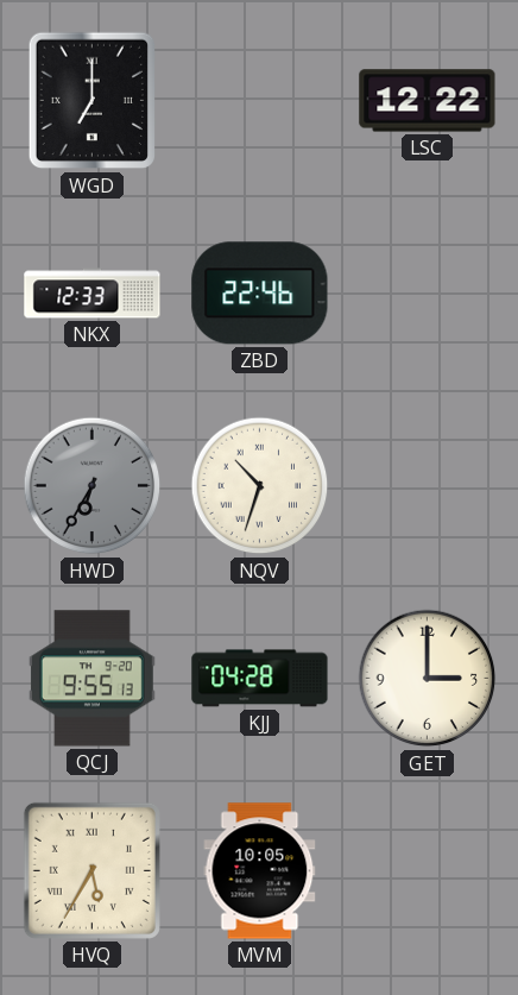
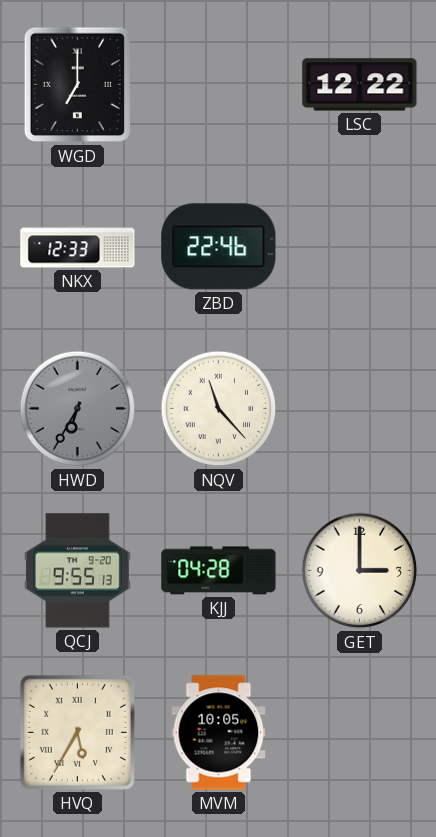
NQV: 10:33 -> 11:23
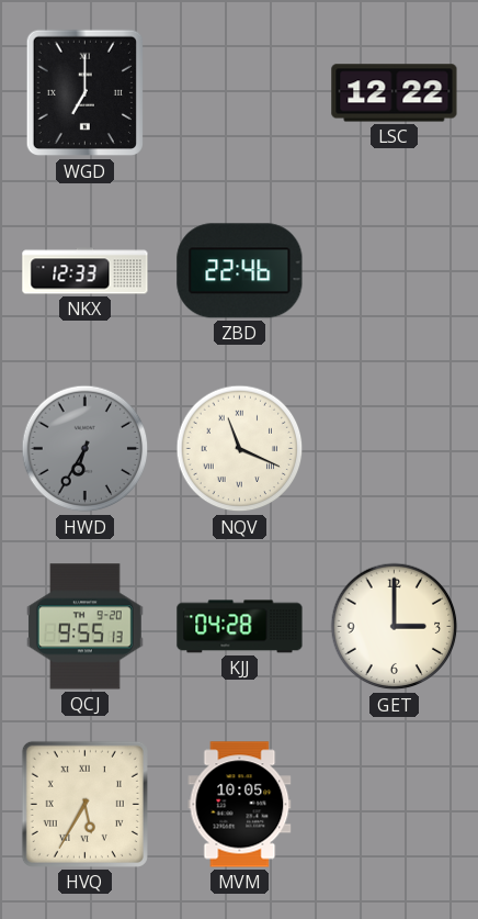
NQV: 11:23 -> 11:19
